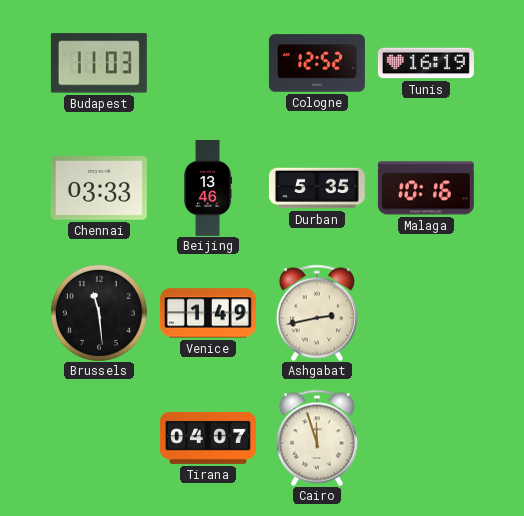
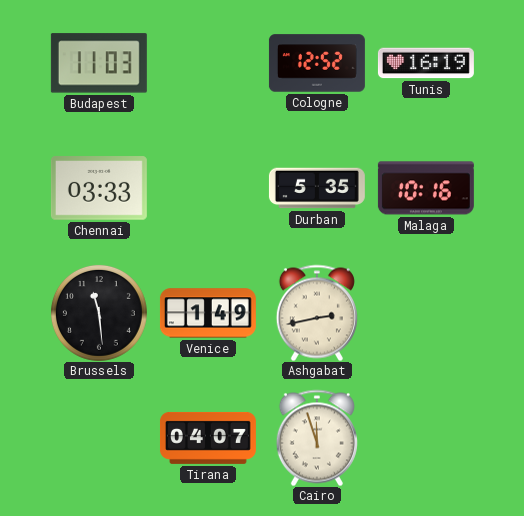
Beijing: 13:46 -> none
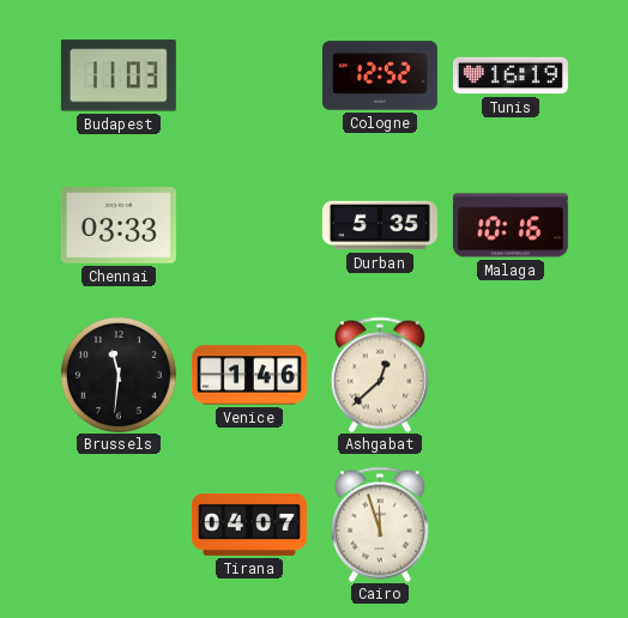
Brussels: 11:29 -> 11:31
Venice: 1:49 -> 1:46
Ashgabat: 2:43 -> 12:38
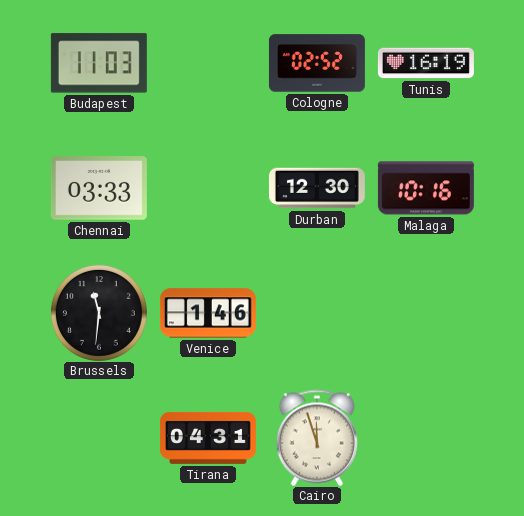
Cologne: 12:52 -> 02:52
Durban: 5:35 -> 12:30
Ashgabat: 12:38 -> none
Tirana: 04:07 -> 04:31
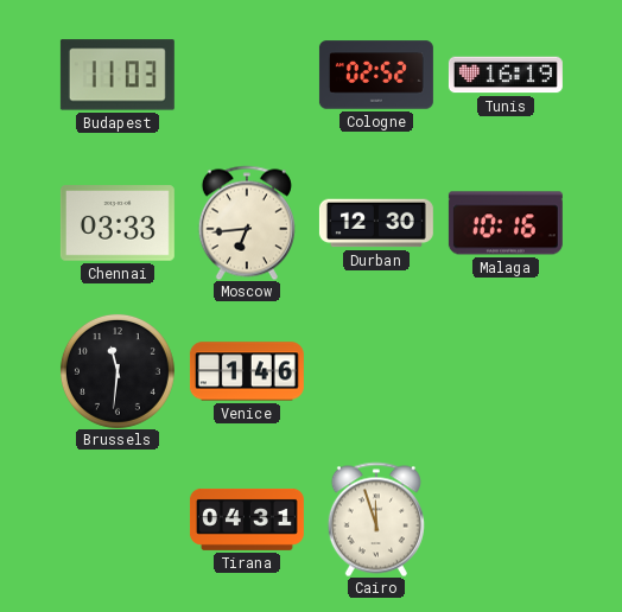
Moscow: none -> 6:44
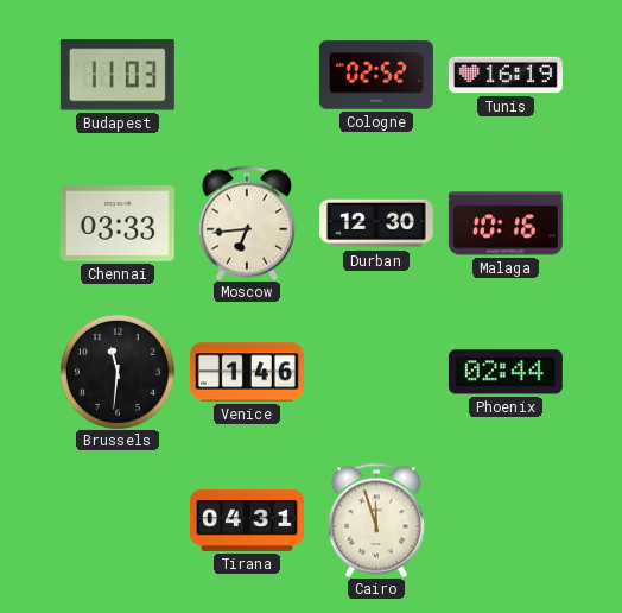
Phoenix: none -> 02:44
